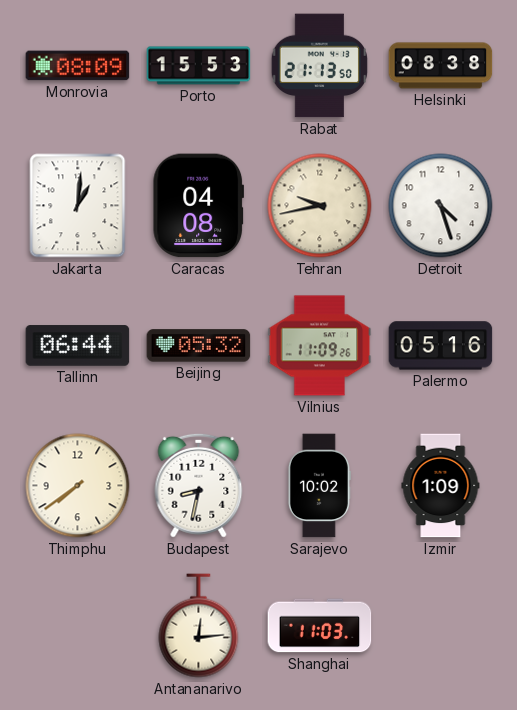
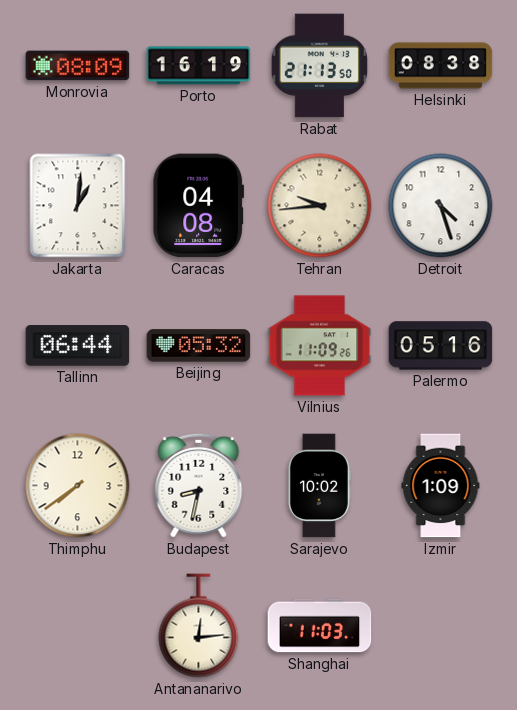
Porto: 15:53 -> 16:19
Tehran: 9:43 -> 9:44
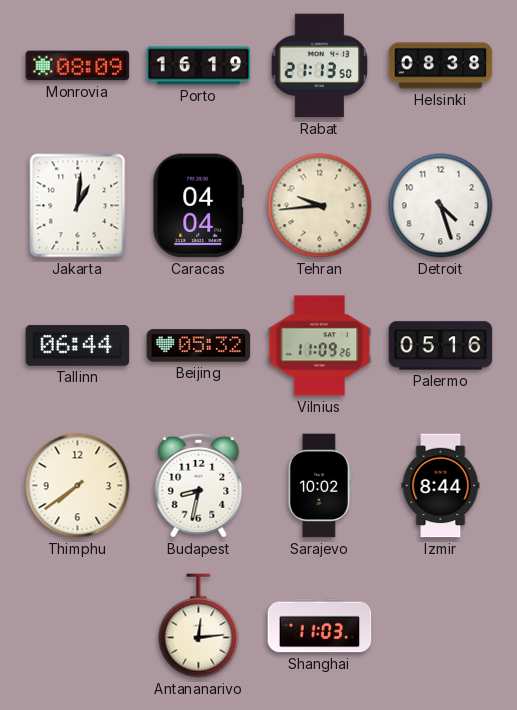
Caracas: 04:08 -> 04:04
Izmir: 1:09 -> 8:44
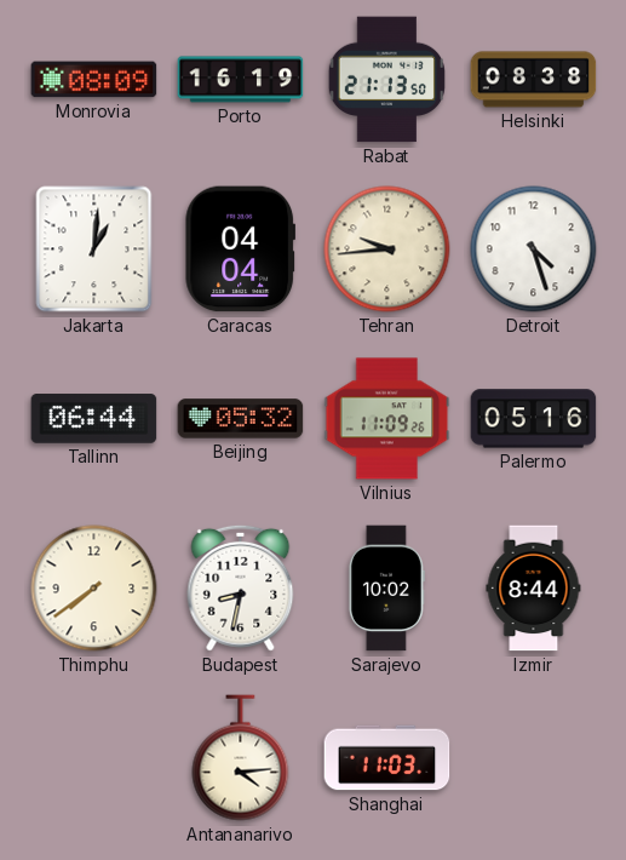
Antananarivo: 12:14 -> 4:14
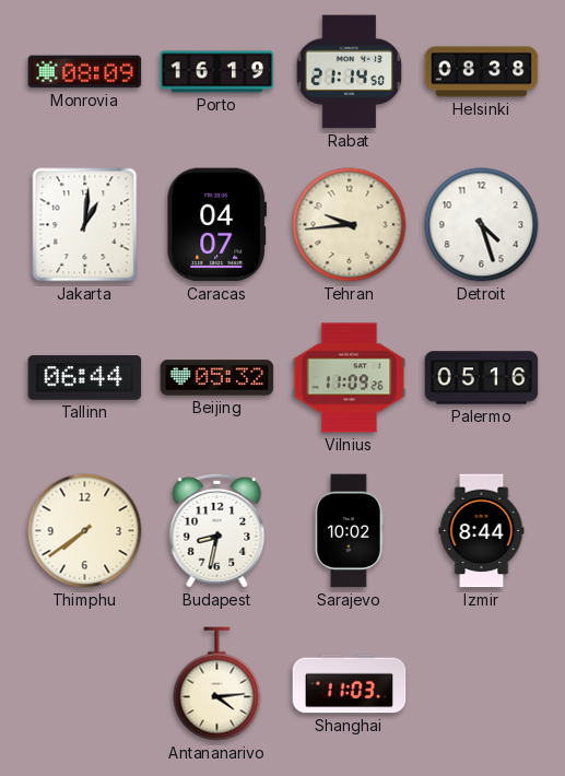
Rabat: 21:13 -> 21:14
Caracas: 04:04 -> 04:07
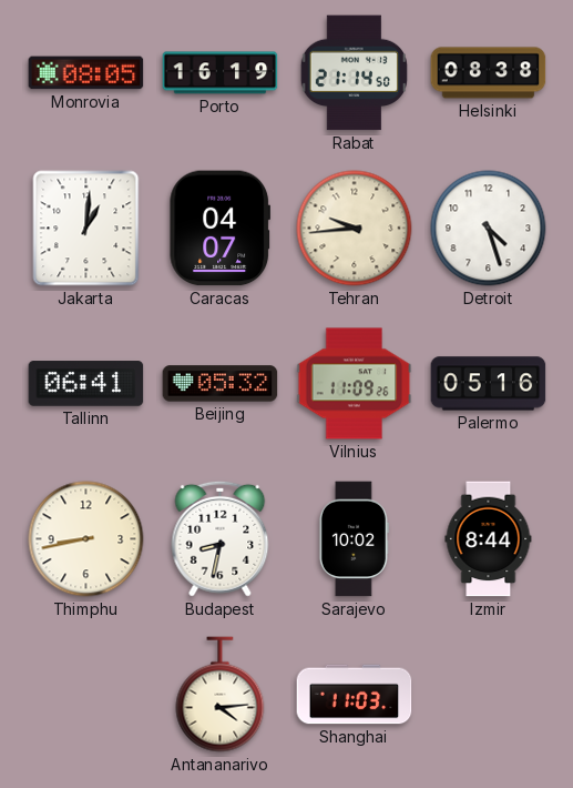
Monrovia: 08:09 -> 08:05
Tallinn: 06:44 -> 06:41
Thimphu: 7:39 -> 8:43
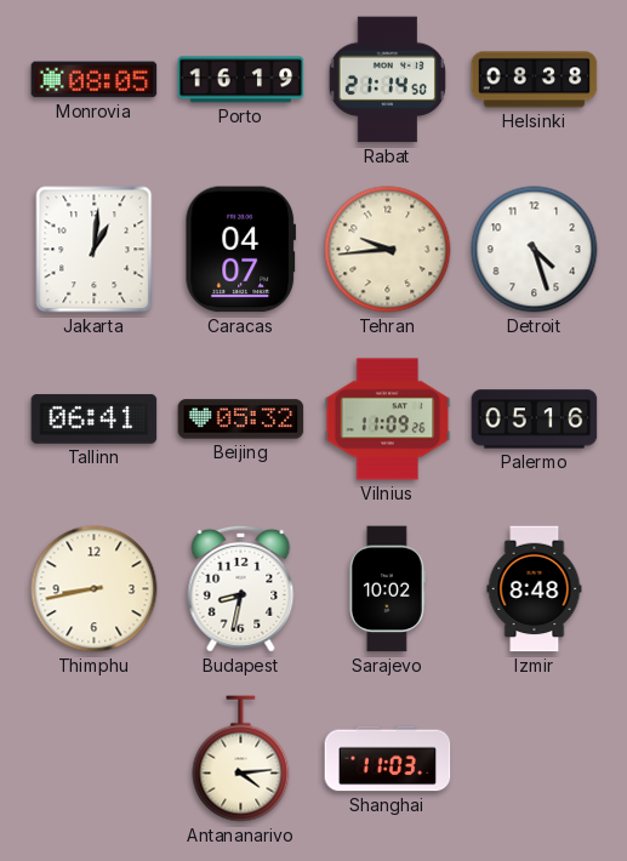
Izmir: 8:44 -> 8:48
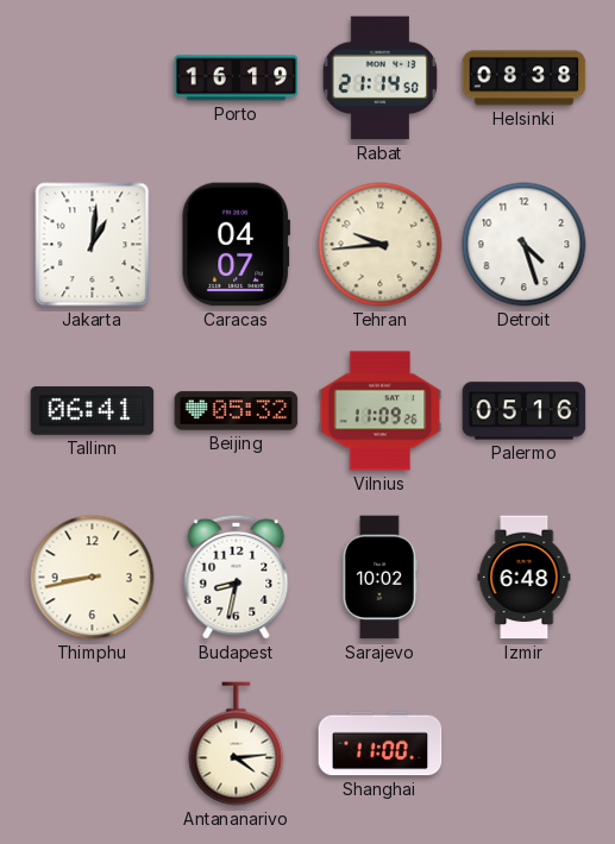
Monrovia: 08:05 -> none
Izmir: 8:48 -> 6:48
Shanghai: 11:03 -> 11:00
